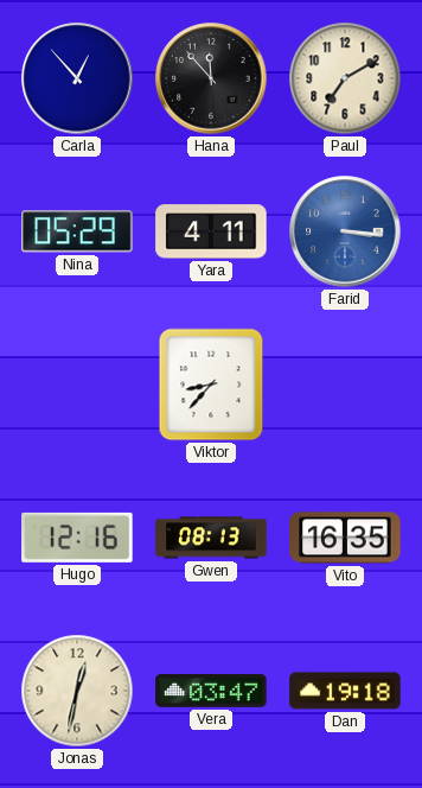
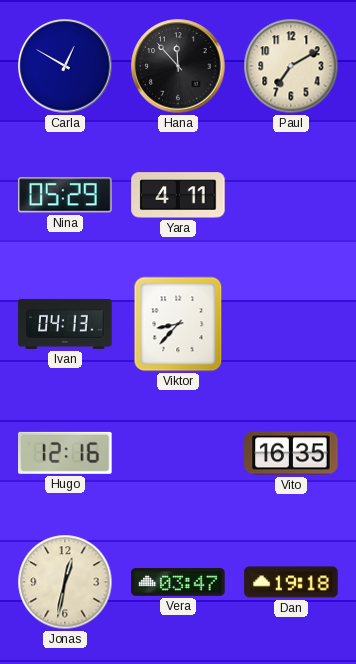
Carla: 12:53 -> 12:50
Farid: 3:16 -> none
Ivan: none -> 04:13
Gwen: 08:13 -> none
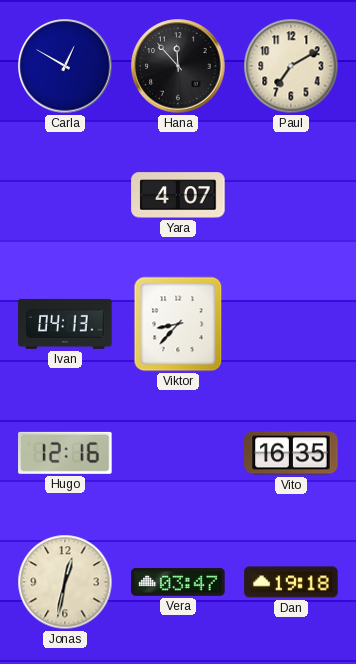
Nina: 05:29 -> none
Yara: 4:11 -> 4:07
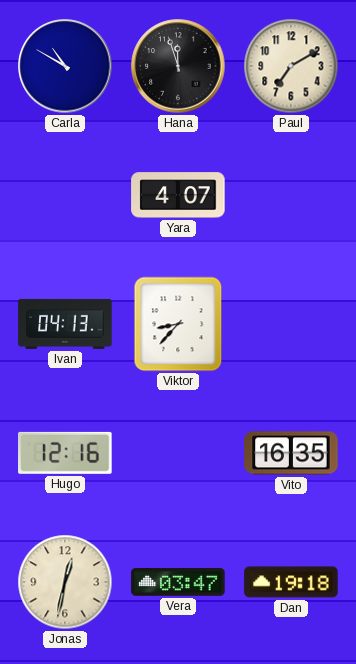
Carla: 12:50 -> 10:50
Hana: 11:53 -> 11:57
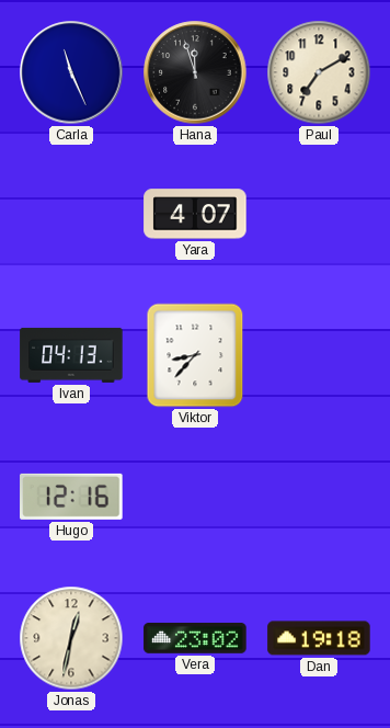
Carla: 10:50 -> 11:26
Vito: 16:35 -> none
Vera: 03:47 -> 23:02
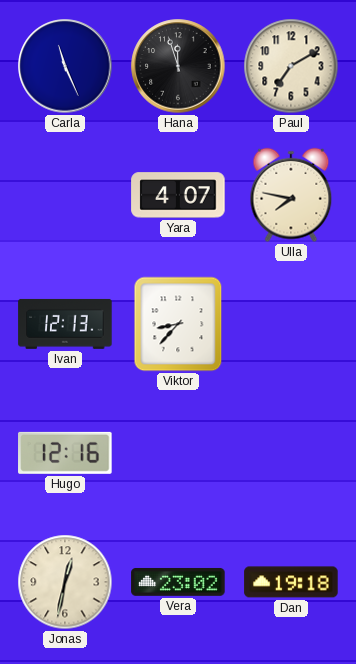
Ulla: none -> 7:47
Ivan: 04:13 -> 12:13
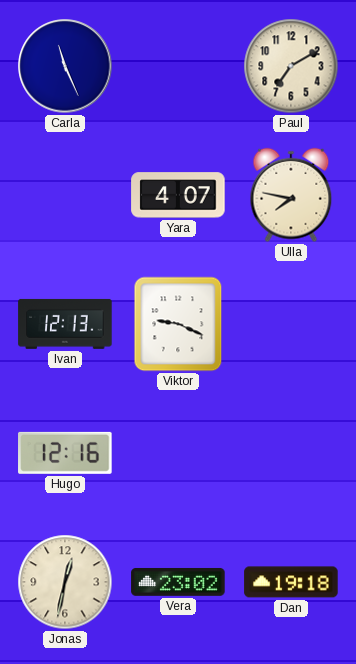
Hana: 11:57 -> none
Viktor: 8:37 -> 9:19
